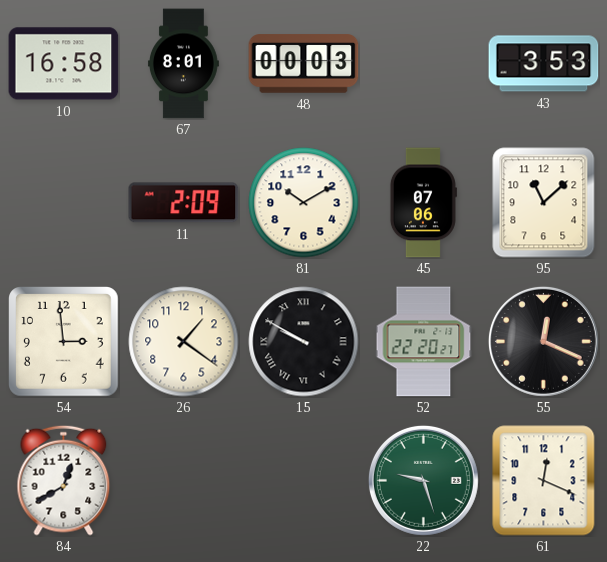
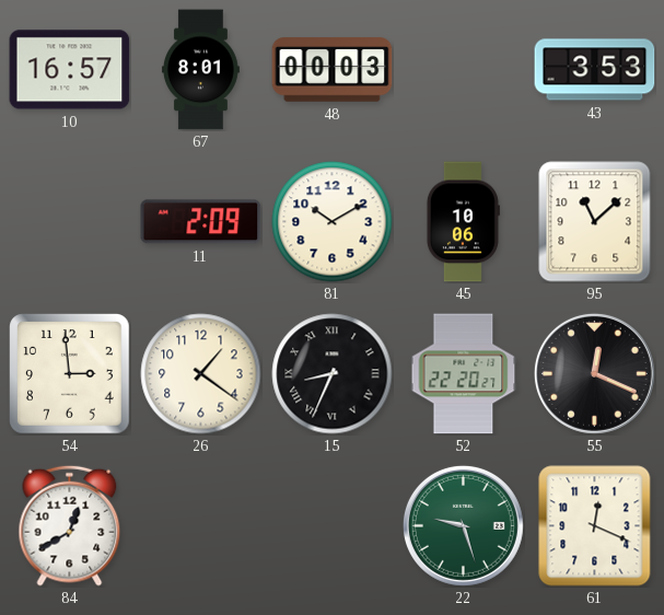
10: 16:58 -> 16:57
45: 07:06 -> 10:06
15: 9:50 -> 8:34
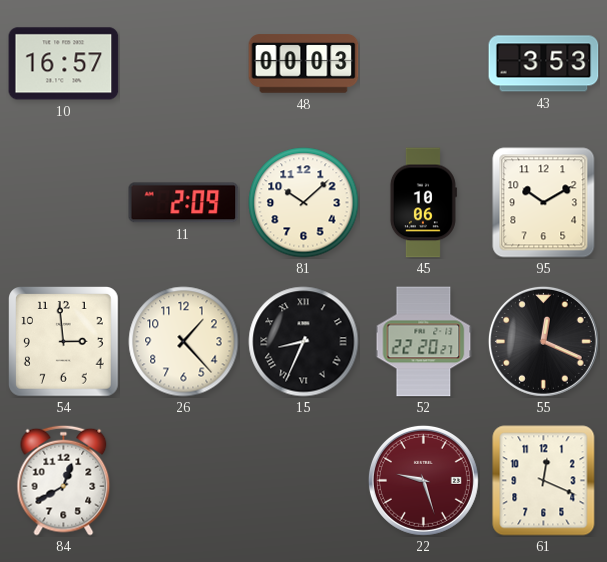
67: 8:01 -> none
81: 10:10 -> 10:08
95: 11:08 -> 10:10
26: 1:21 -> 1:23
22 dial: green -> burgundy
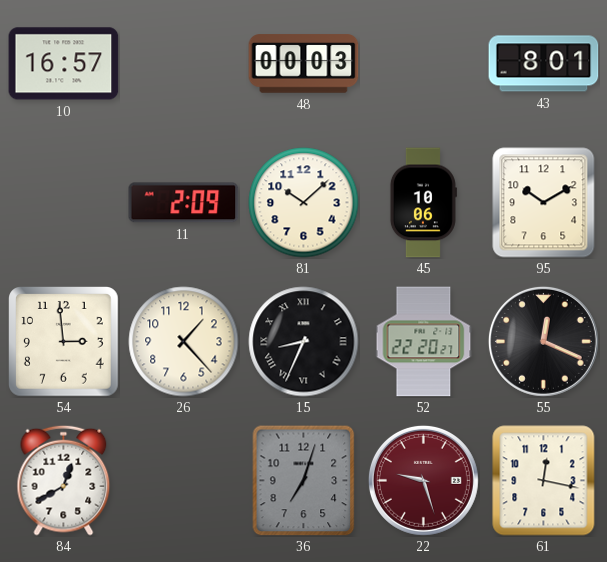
43: 3:53 -> 8:01
36: none -> 7:03
61: 12:19 -> 12:17
